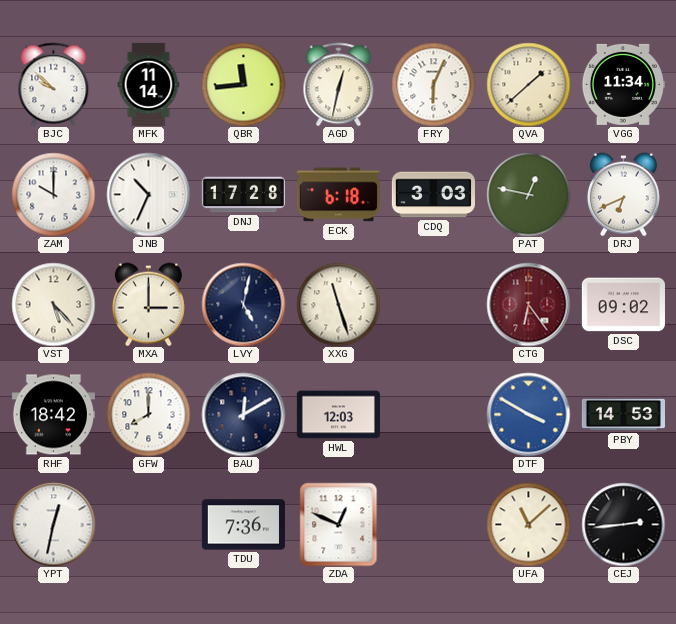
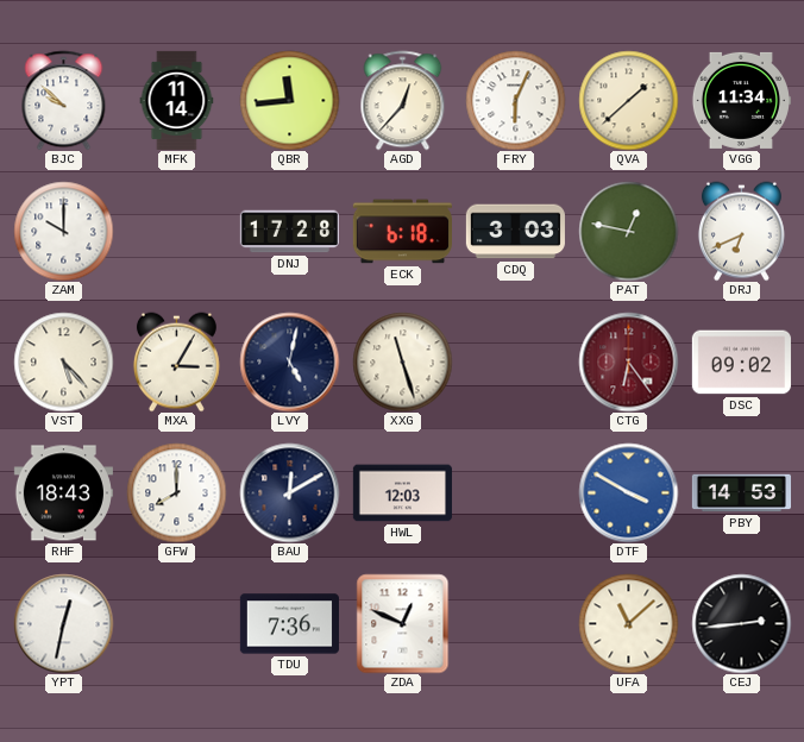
AGD: 12:32 -> 12:37
JNB: 10:34 -> none
MXA: 3:00 -> 3:05
RHF: 18:42 -> 18:43
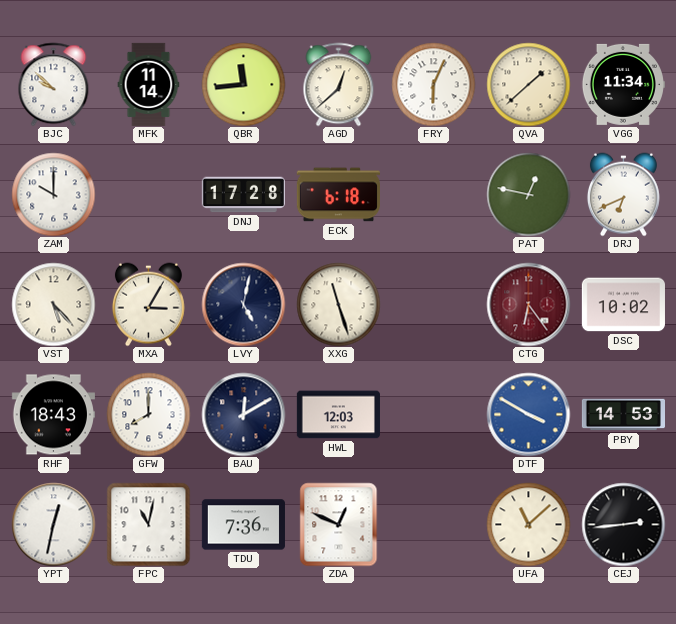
AGD: 12:37 -> 12:38
CDQ: 3:03 -> none
DSC: 09:02 -> 10:02
FPC: none -> 11:02
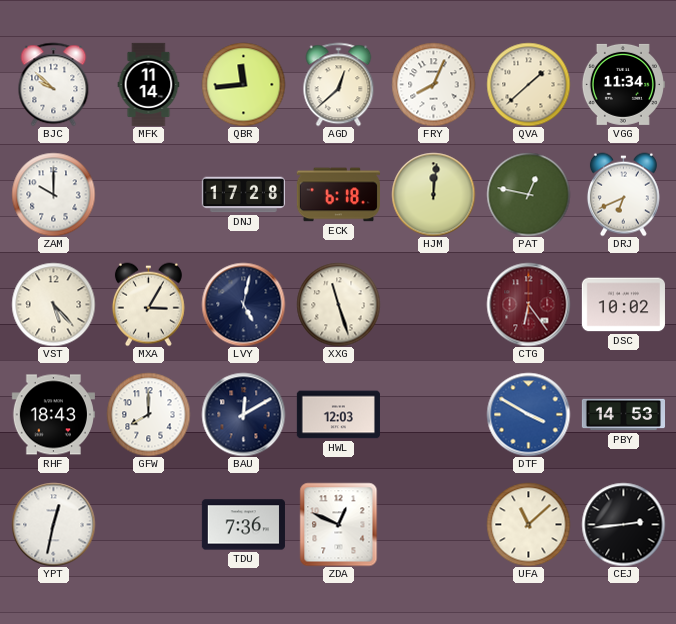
FRY: 6:04 -> 8:04
HJM: none -> 12:01
FPC: 11:02 -> none
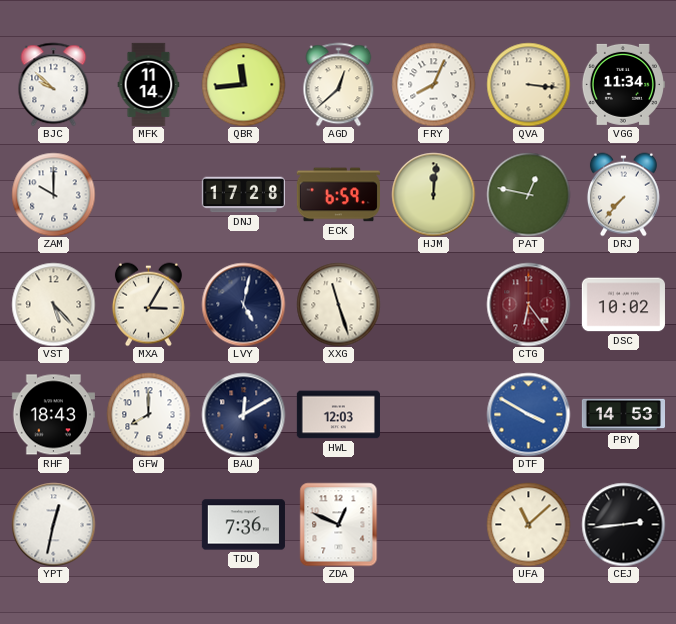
QVA: 1:38 -> 3:16
ECK: 6:18 -> 6:59
DRJ: 6:41 -> 7:37
